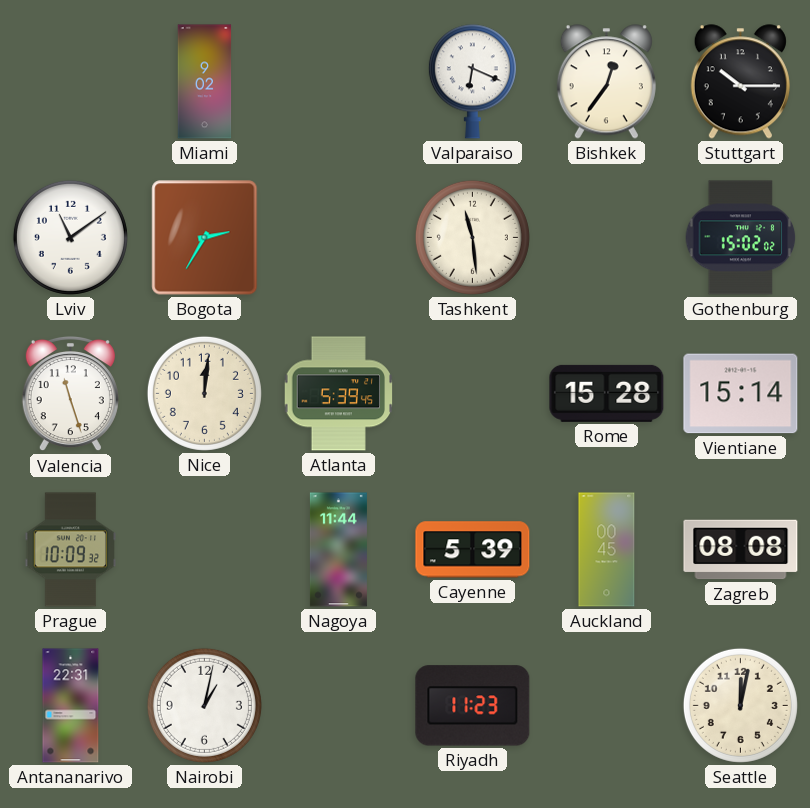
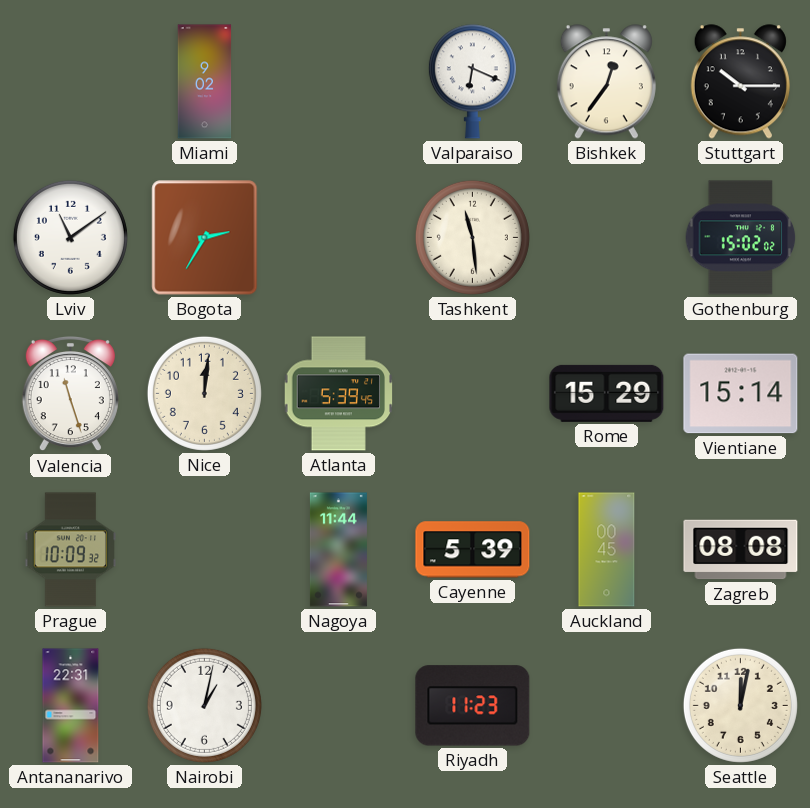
Rome: 15:28 -> 15:29
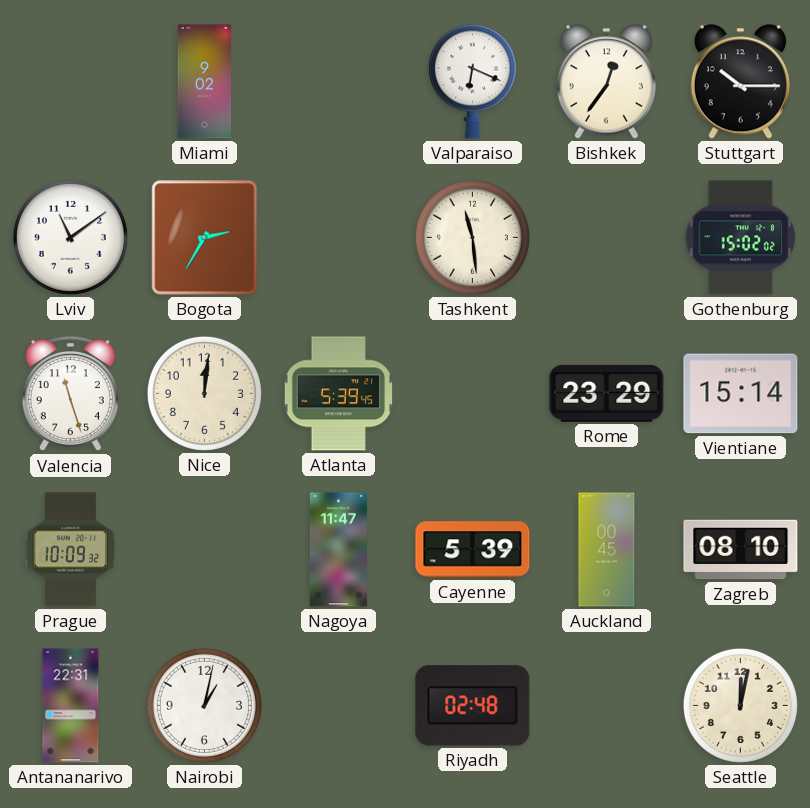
Rome: 15:29 -> 23:29
Nagoya: 11:44 -> 11:47
Zagreb: 08:08 -> 08:10
Riyadh: 11:23 -> 02:48
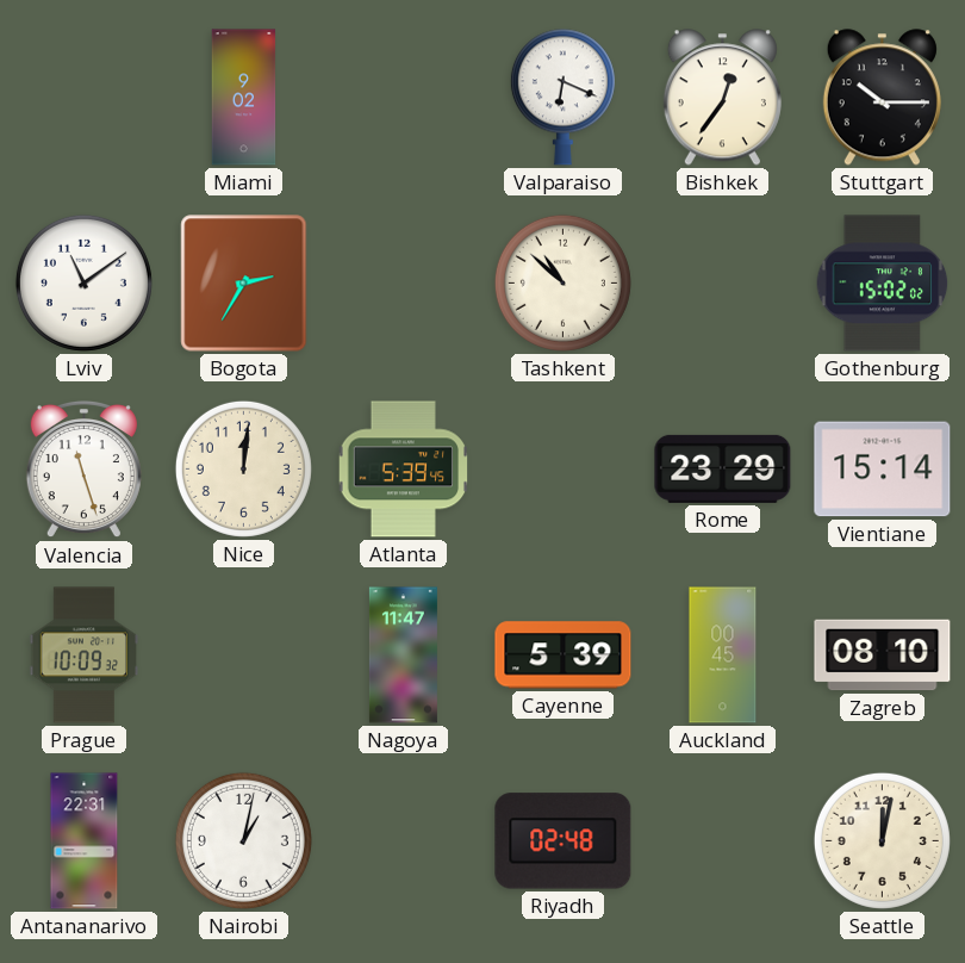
Tashkent: 11:29 -> 10:52
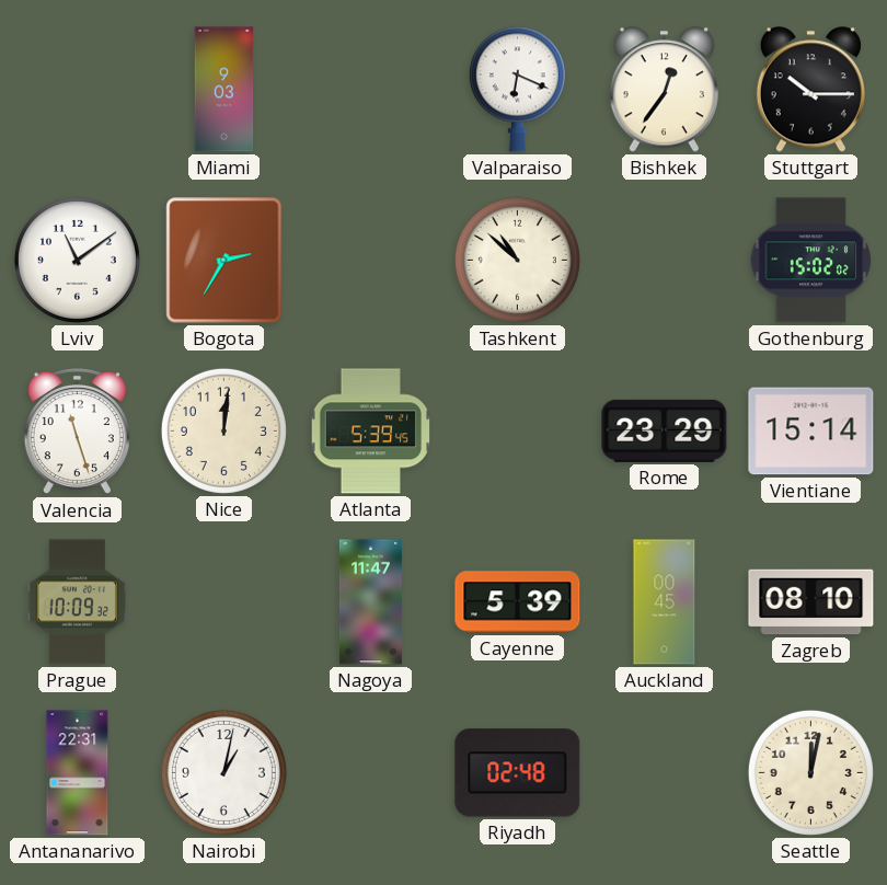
Miami: 9:02 -> 9:03
